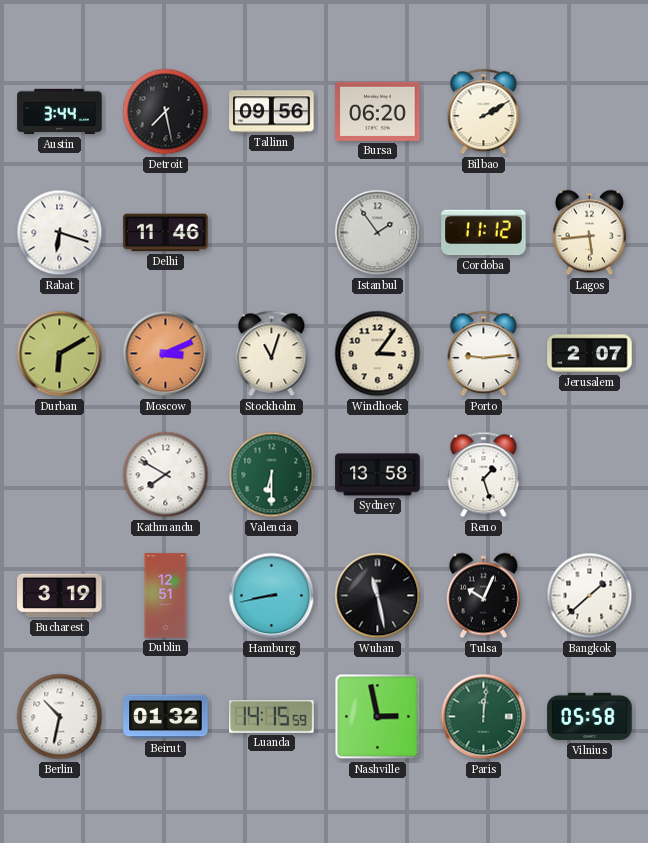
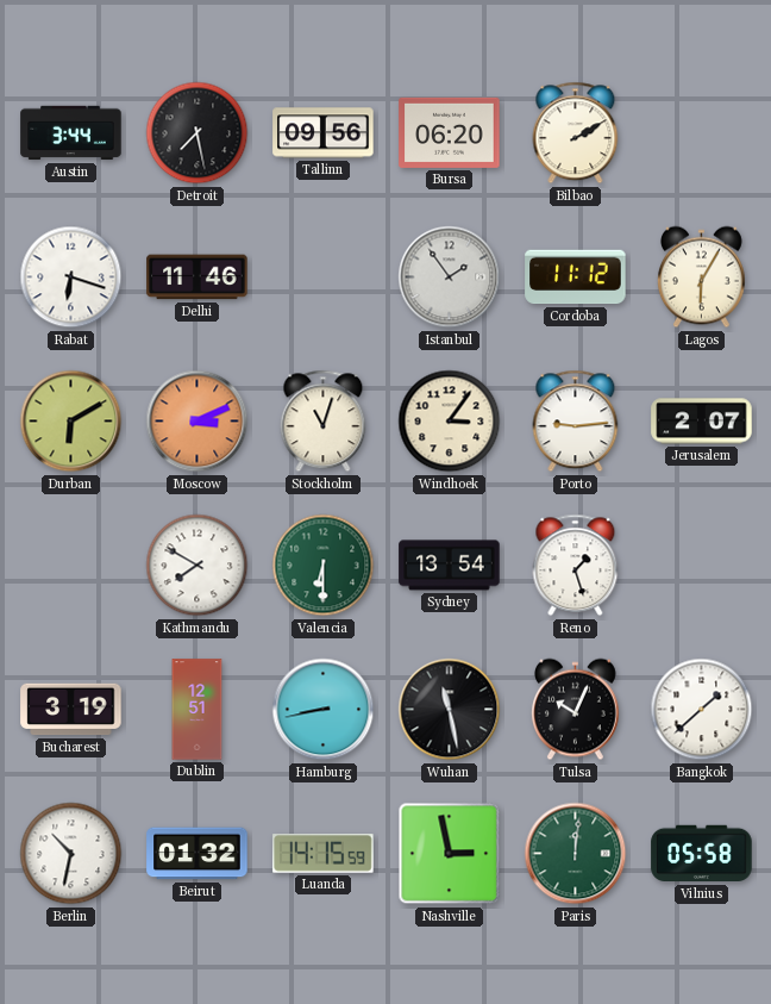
Lagos: 5:44 -> 6:05
Sydney: 13:58 -> 13:54
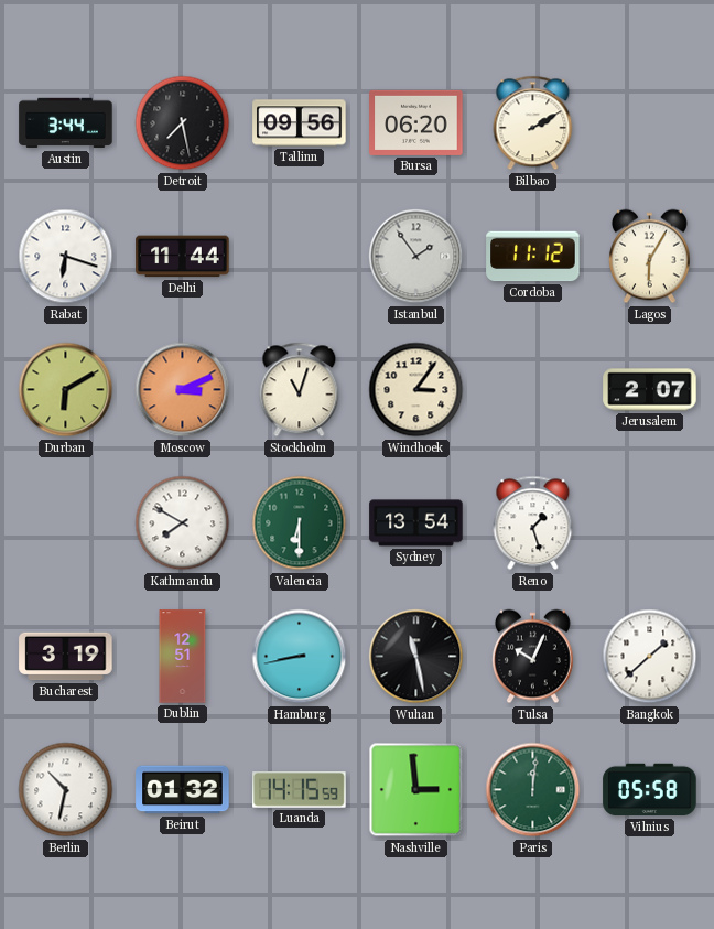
Delhi: 11:46 -> 11:44
Porto: 9:14 -> none
Nashville: 2:58 -> 2:59
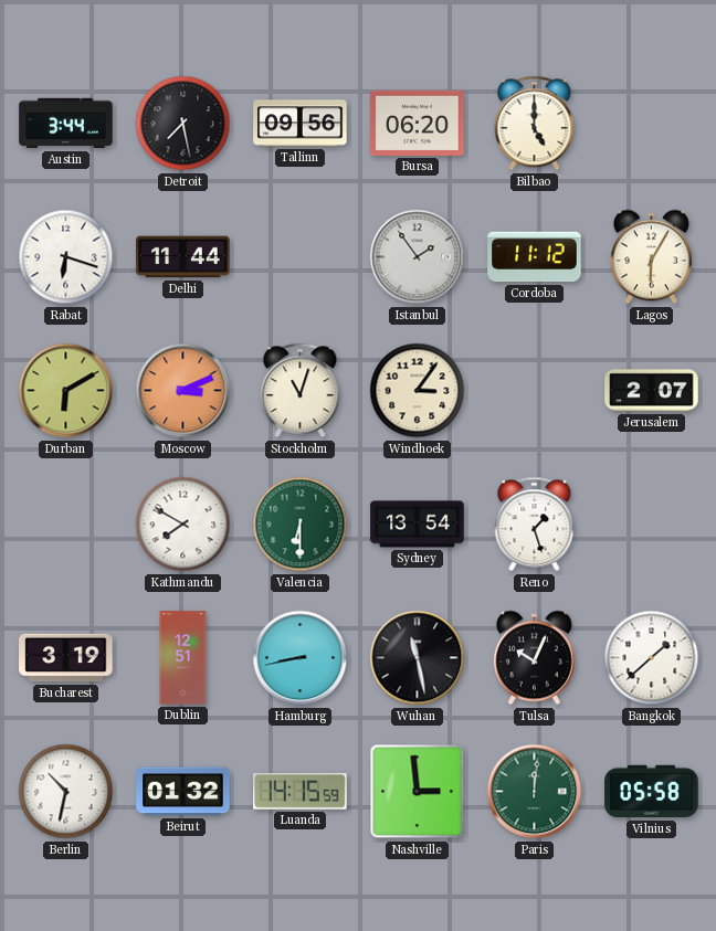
Bilbao: 2:10 -> 5:00
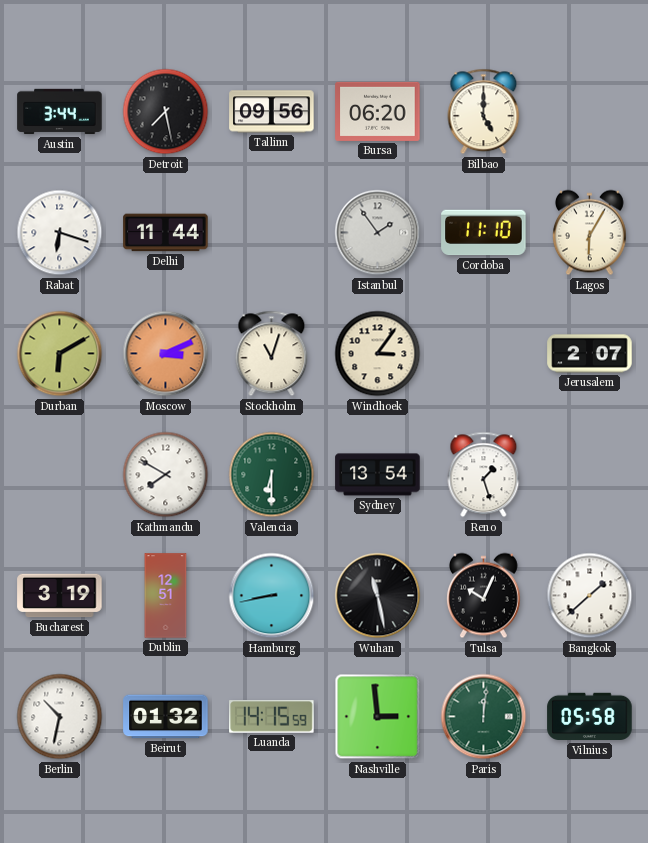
Cordoba: 11:12 -> 11:10
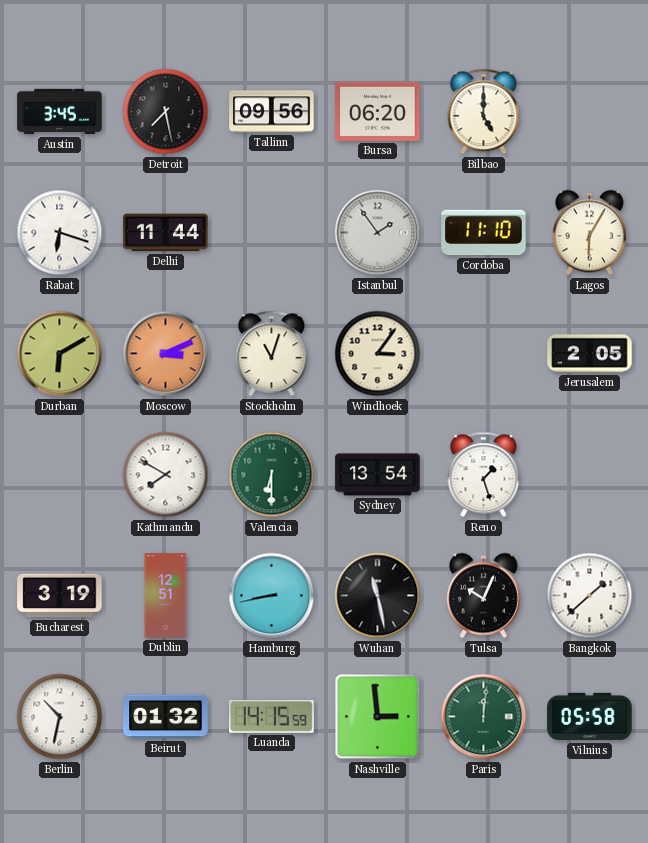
Austin: 3:44 -> 3:45
Jerusalem: 2:07 -> 2:05
